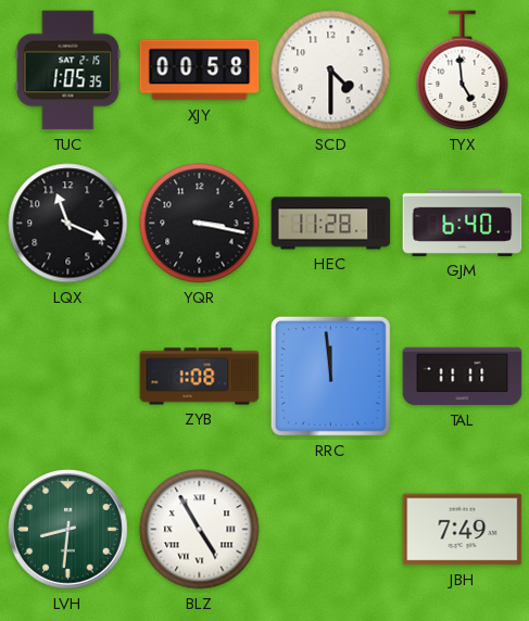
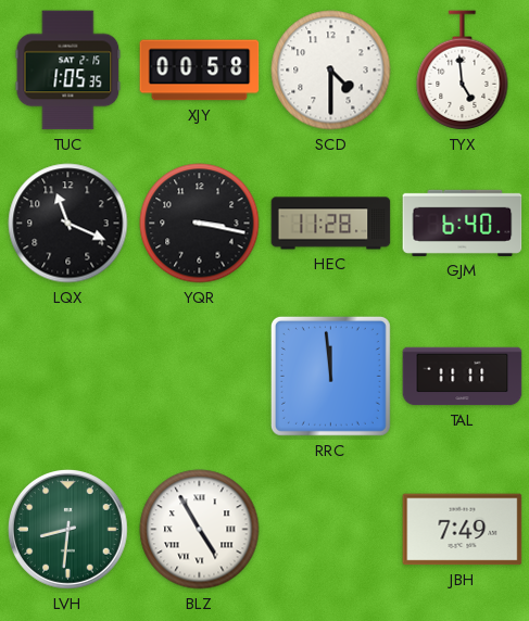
ZYB: 1:08 -> none
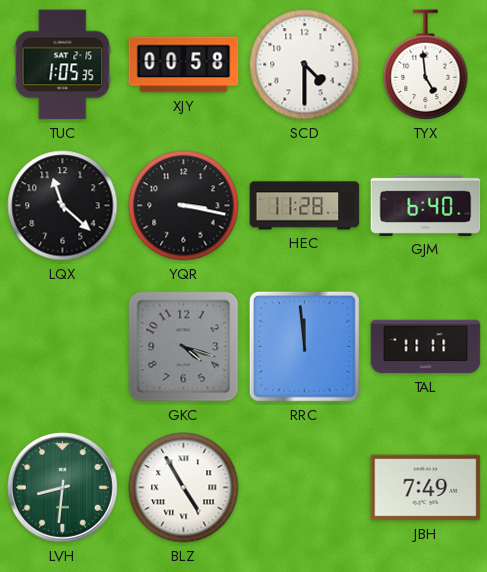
LQX: 11:19 -> 11:22
GKC: none -> 4:18
